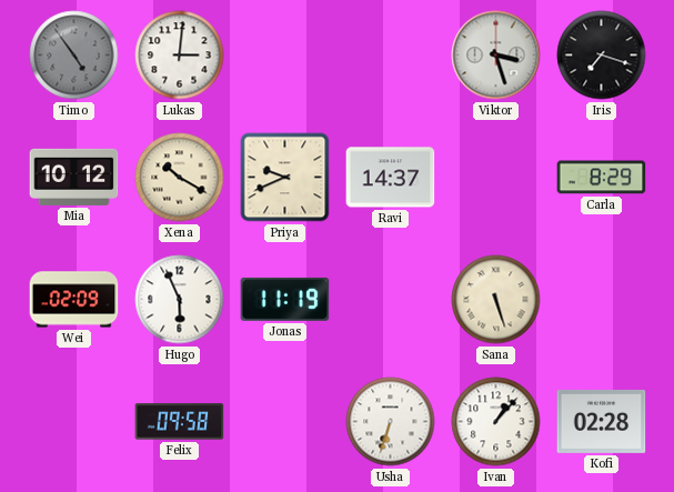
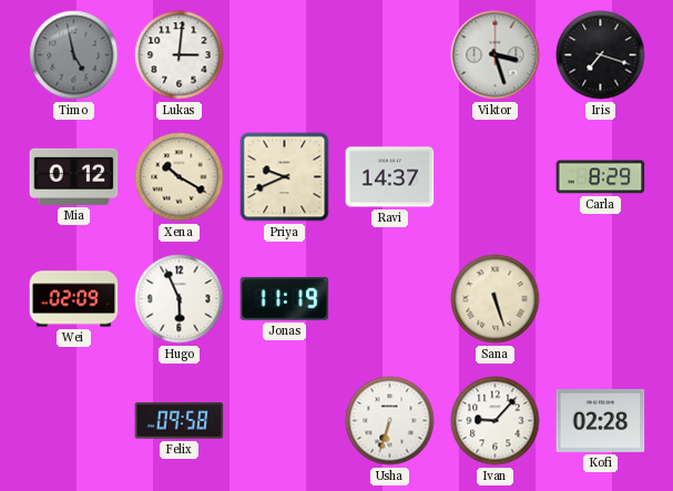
Timo: 4:54 -> 4:58
Mia: 10:12 -> 0:12
Ivan: 1:07 -> 9:07
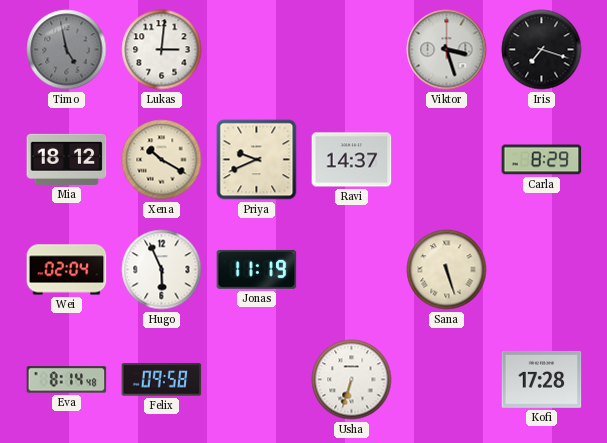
Mia: 0:12 -> 18:12
Wei: 02:09 -> 02:04
Eva: none -> 8:14
Ivan: 9:07 -> none
Kofi: 02:28 -> 17:28
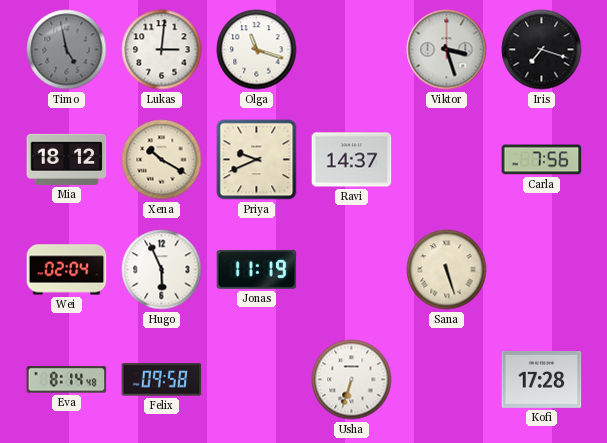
Olga: none -> 11:18
Carla: 8:29 -> 7:56
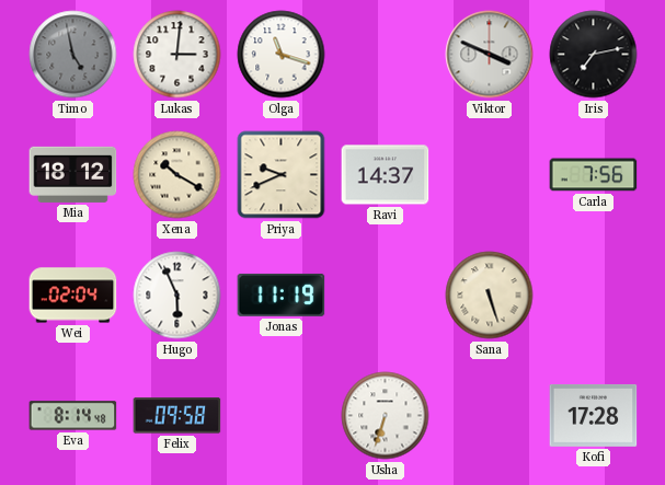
Viktor: 3:27 -> 3:49
Iris: 7:18 -> 7:13
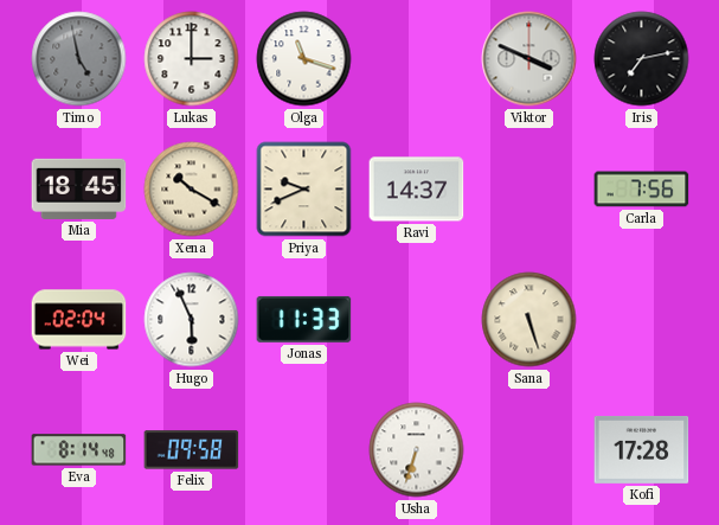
Lukas: 3:01 -> 3:00
Mia: 18:12 -> 18:45
Jonas: 11:19 -> 11:33
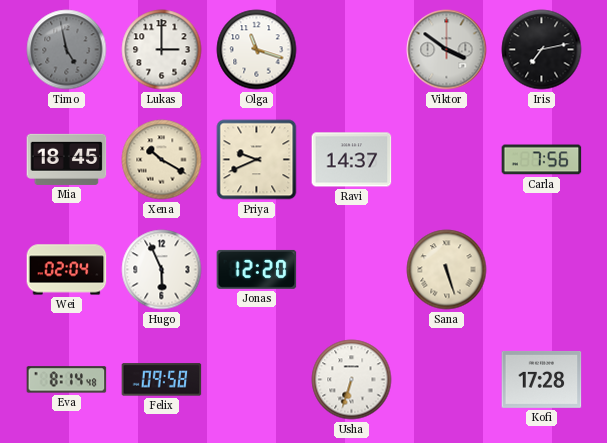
Viktor: 3:49 -> 3:51
Jonas: 11:33 -> 12:20
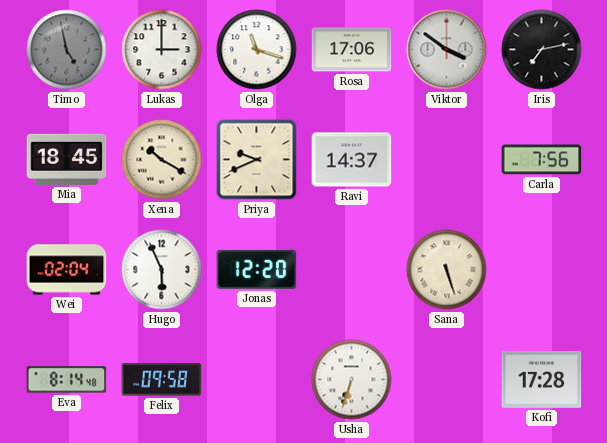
Rosa: none -> 17:06
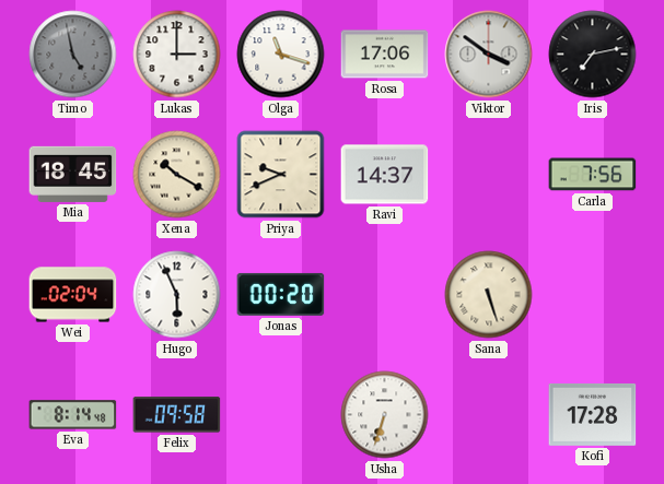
Jonas: 12:20 -> 00:20
